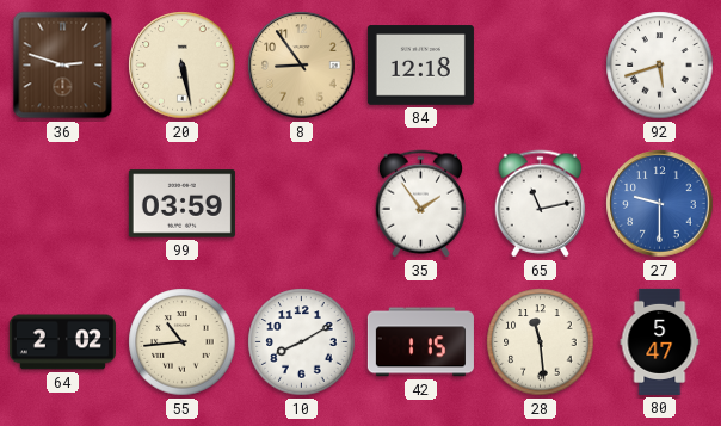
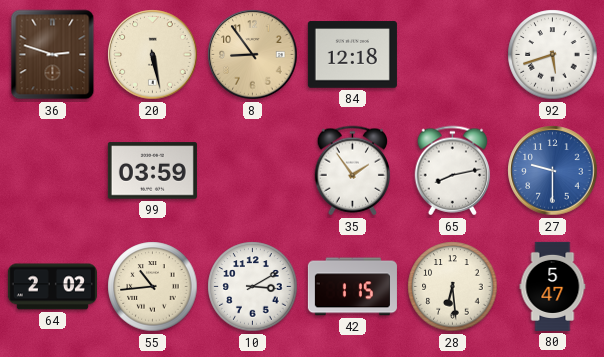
65: 11:13 -> 8:13
10: 8:10 -> 3:10
28: 11:29 -> 6:29
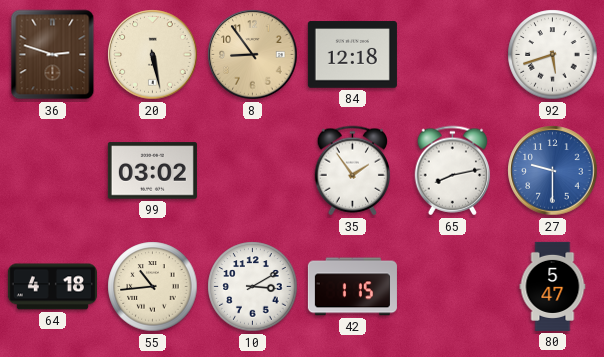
99: 03:59 -> 03:02
64: 2:02 -> 4:18
28: 6:29 -> none
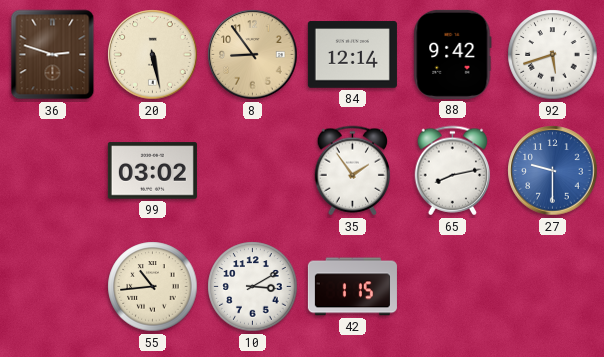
84: 12:18 -> 12:14
88: none -> 9:42
64: 4:18 -> none
80: 5:47 -> none
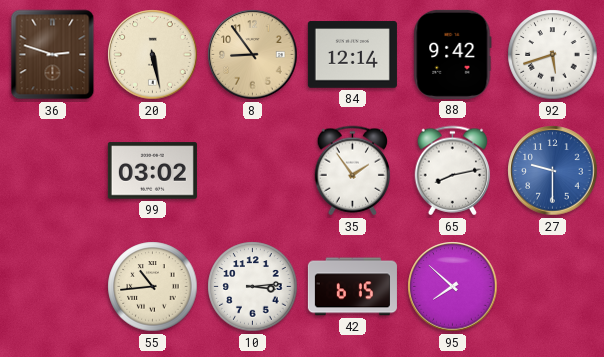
10: 3:10 -> 3:14
42: 1:15 -> 6:15
95: none -> 7:52
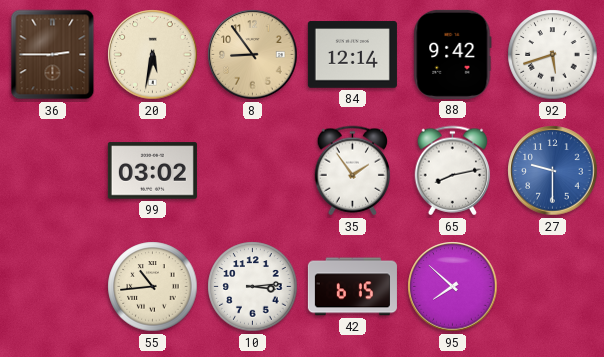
36: 2:48 -> 2:45
20: 5:28 -> 5:32
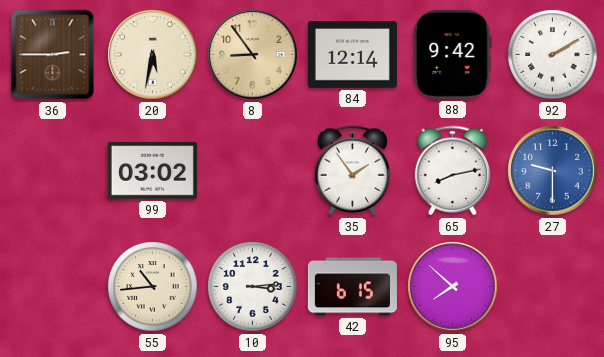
92: 5:42 -> 2:10
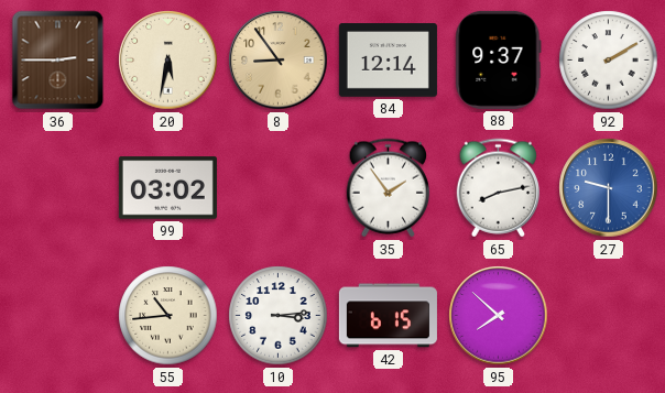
88: 9:42 -> 9:37
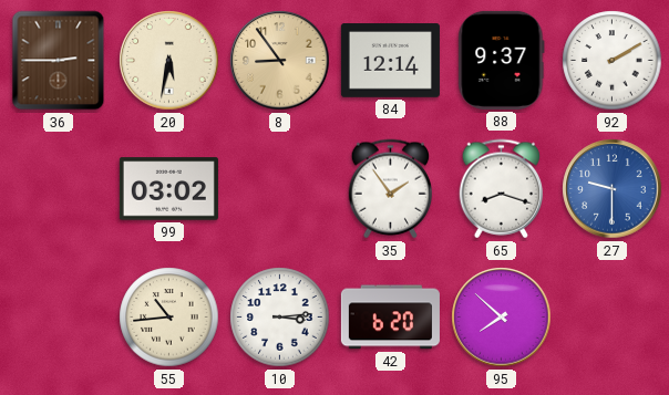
65: 8:13 -> 8:18
42: 6:15 -> 6:20
